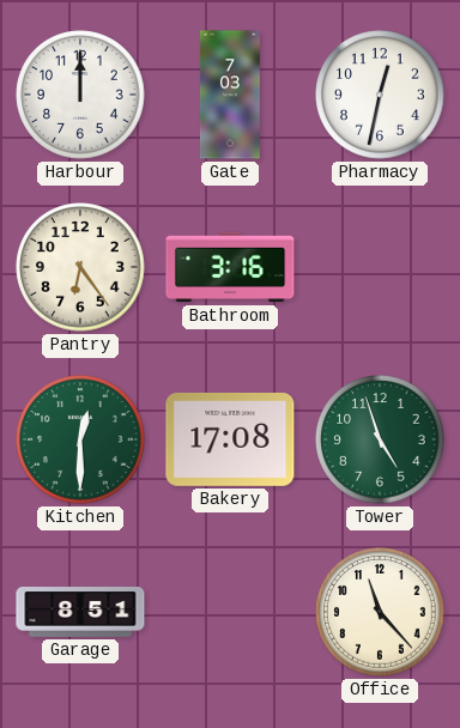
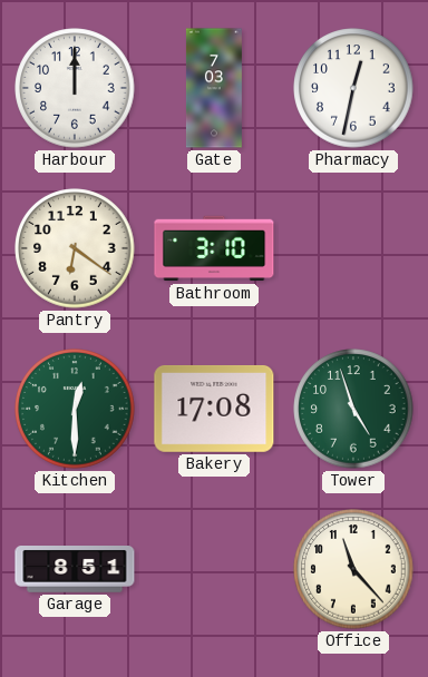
Pantry: 6:24 -> 6:21
Bathroom: 3:16 -> 3:10
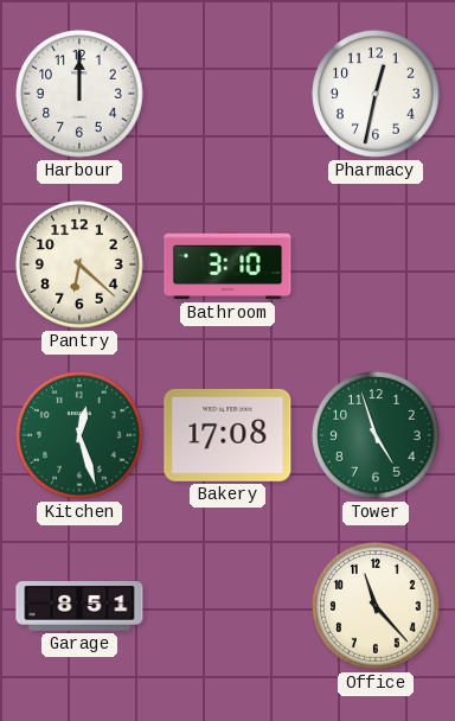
Gate: 7:03 -> none
Pantry: 6:21 -> 6:22
Kitchen: 12:30 -> 12:27
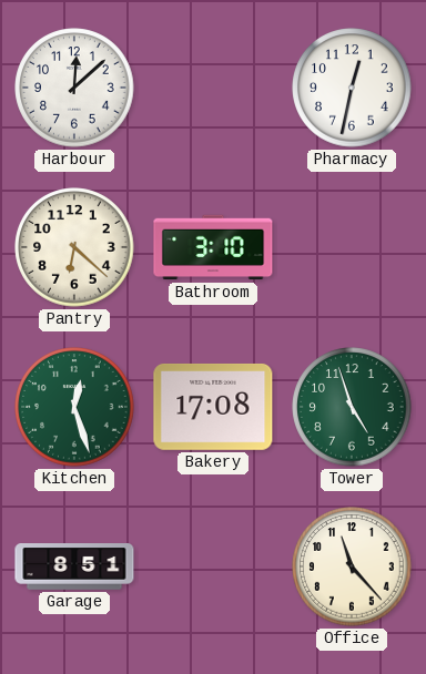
Harbour: 12:00 -> 12:08
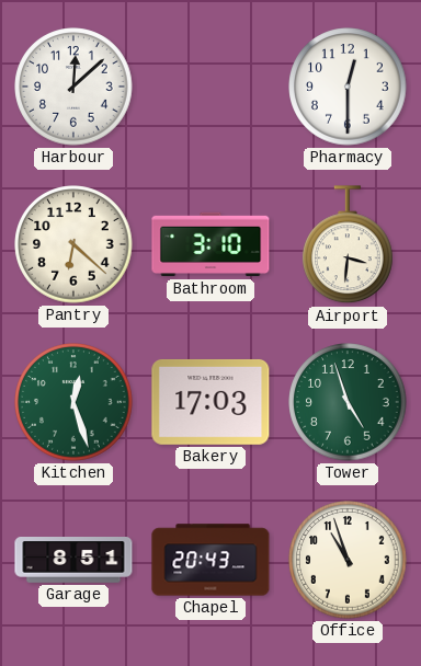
Pharmacy: 12:32 -> 12:30
Airport: none -> 3:31
Bakery: 17:08 -> 17:03
Chapel: none -> 20:43
Office: 11:23 -> 10:57
